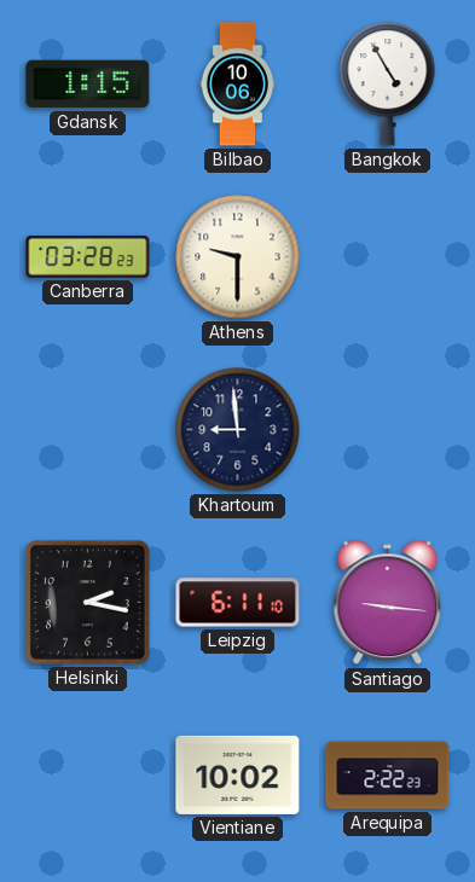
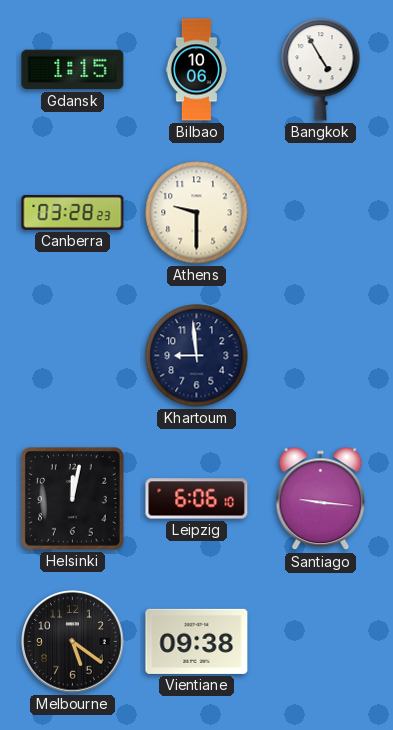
Helsinki: 2:17 -> 12:02
Leipzig: 6:11 -> 6:06
Melbourne: none -> 5:21
Vientiane: 10:02 -> 09:38
Arequipa: 2:22 -> none
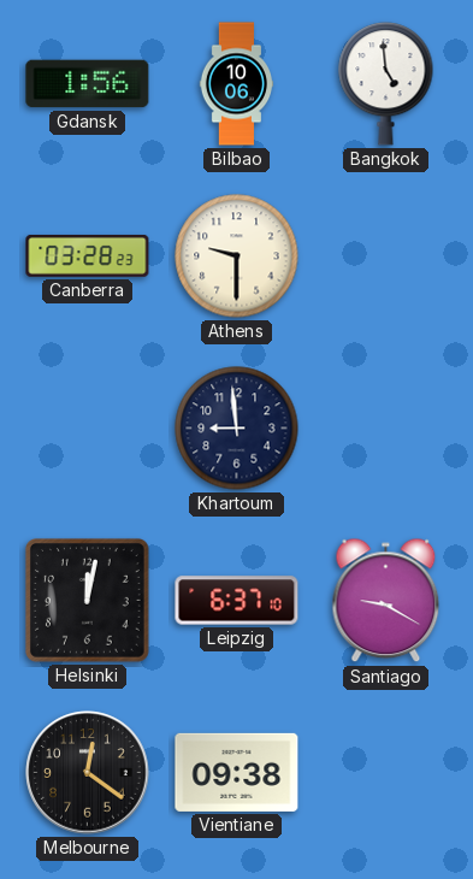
Gdansk: 1:15 -> 1:56
Bangkok: 4:55 -> 4:59
Leipzig: 6:06 -> 6:37
Santiago: 9:16 -> 9:20
Melbourne: 5:21 -> 12:21
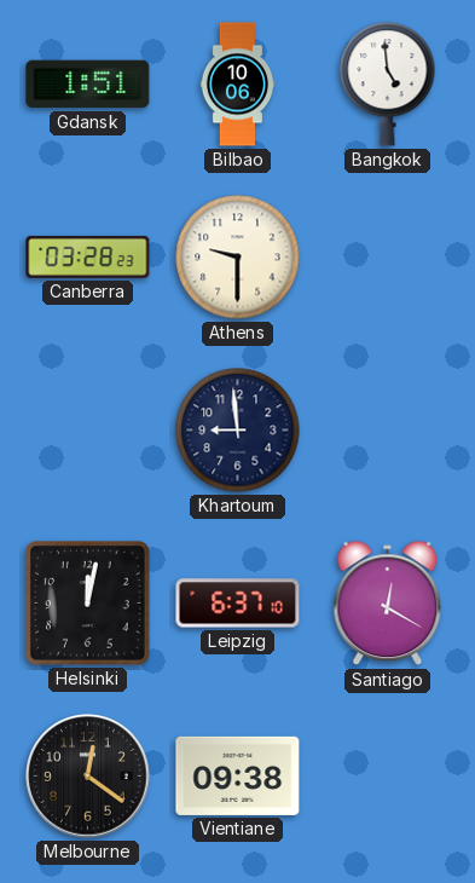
Gdansk: 1:56 -> 1:51
Santiago: 9:20 -> 12:20
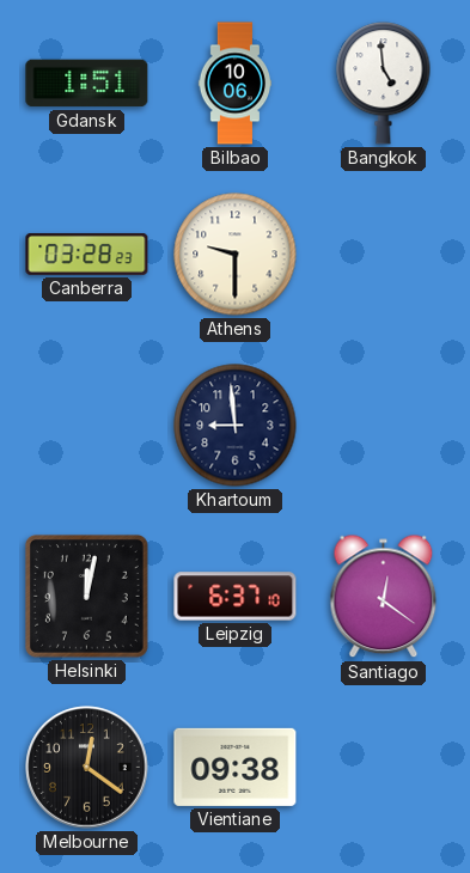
Santiago: 12:20 -> 12:21
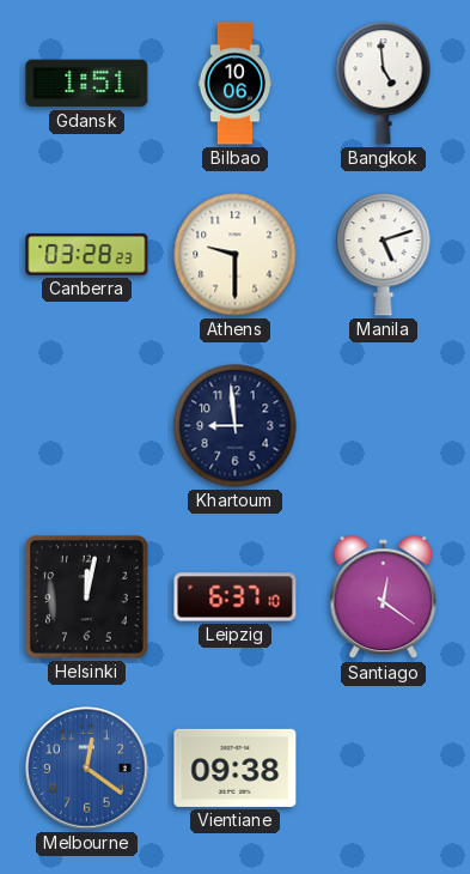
Manila: none -> 5:12
Melbourne dial: black -> blue
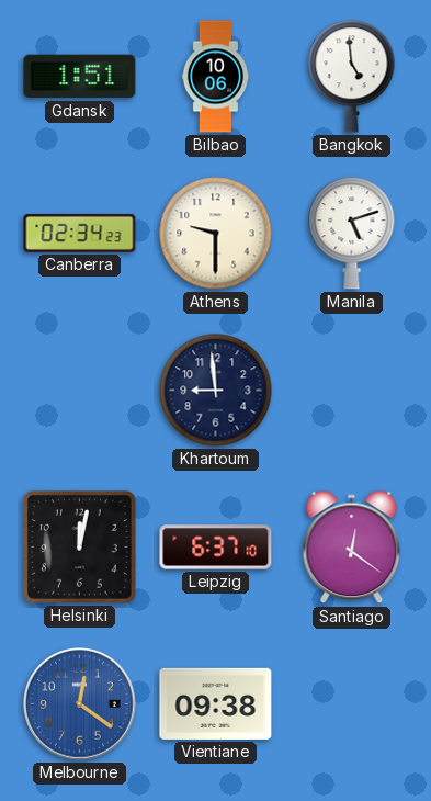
Canberra: 03:28 -> 02:34
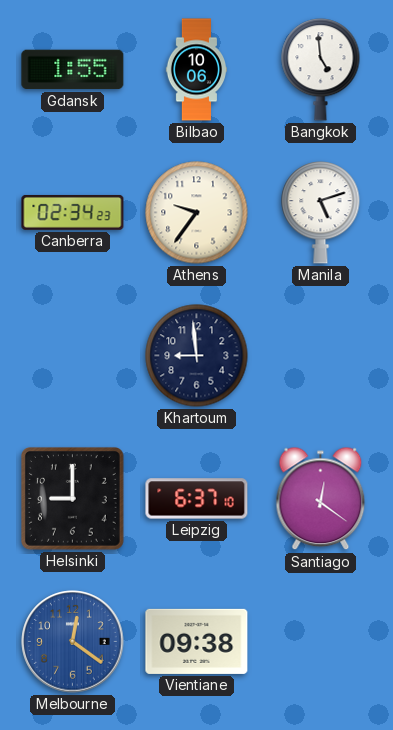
Gdansk: 1:51 -> 1:55
Athens: 9:30 -> 9:36
Helsinki: 12:02 -> 9:00
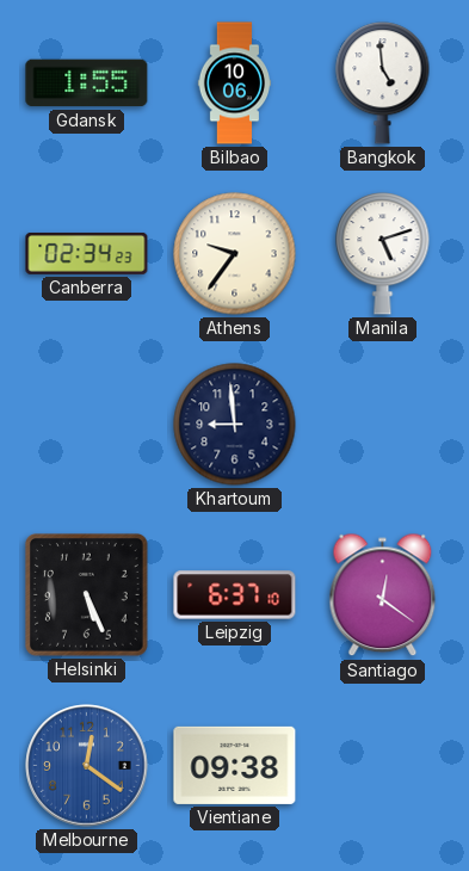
Helsinki: 9:00 -> 5:26
